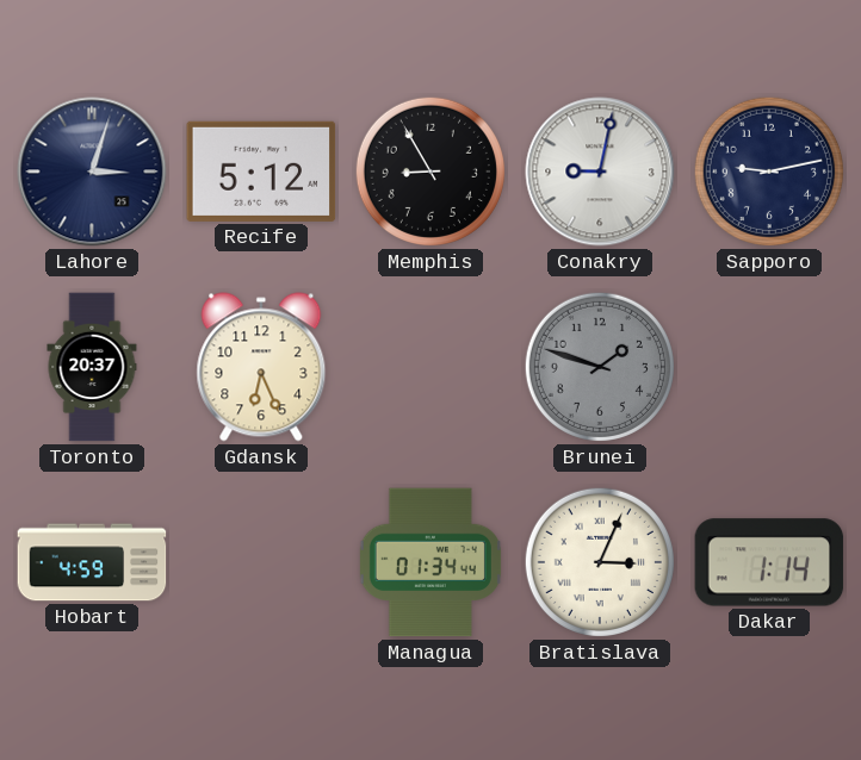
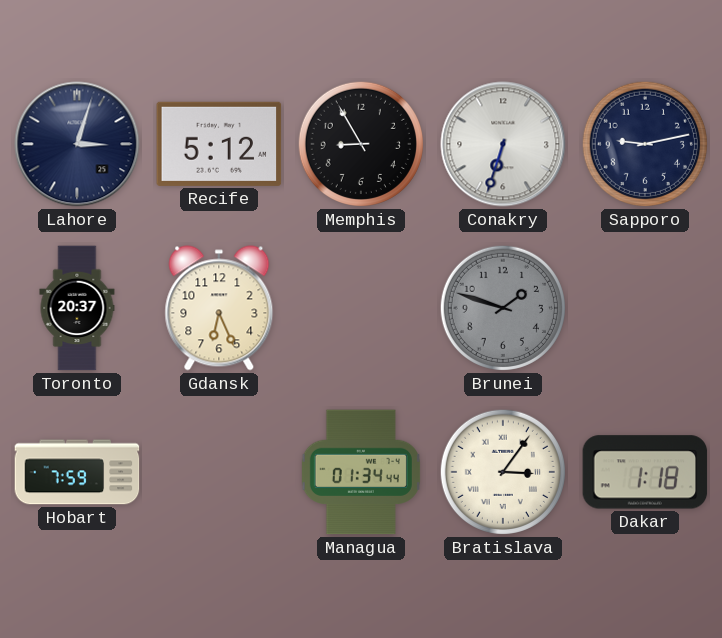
Conakry: 9:02 -> 6:33
Hobart: 4:59 -> 7:59
Bratislava: 3:04 -> 3:06
Dakar: 1:14 -> 1:18
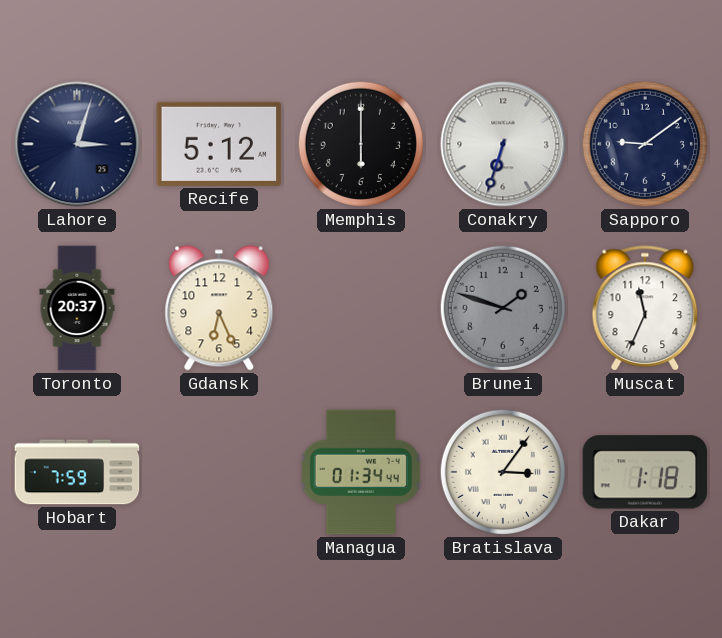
Memphis: 8:55 -> 6:00
Sapporo: 9:13 -> 9:09
Muscat: none -> 11:34
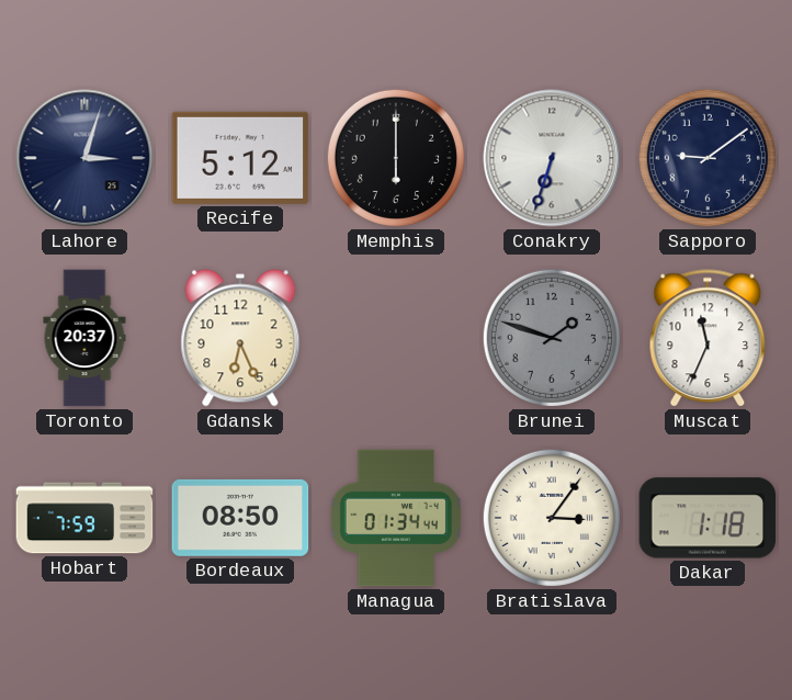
Bordeaux: none -> 08:50
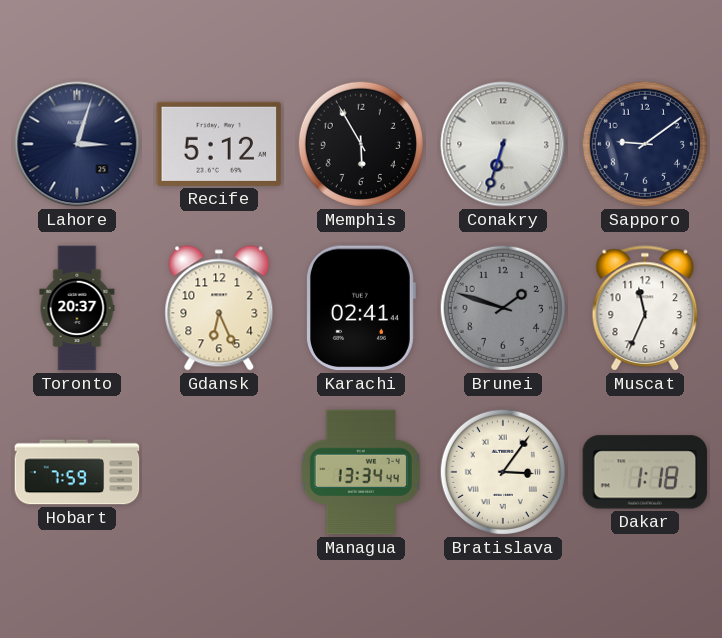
Memphis: 6:00 -> 5:55
Karachi: none -> 02:41
Bordeaux: 08:50 -> none
Managua: 01:34 -> 13:34
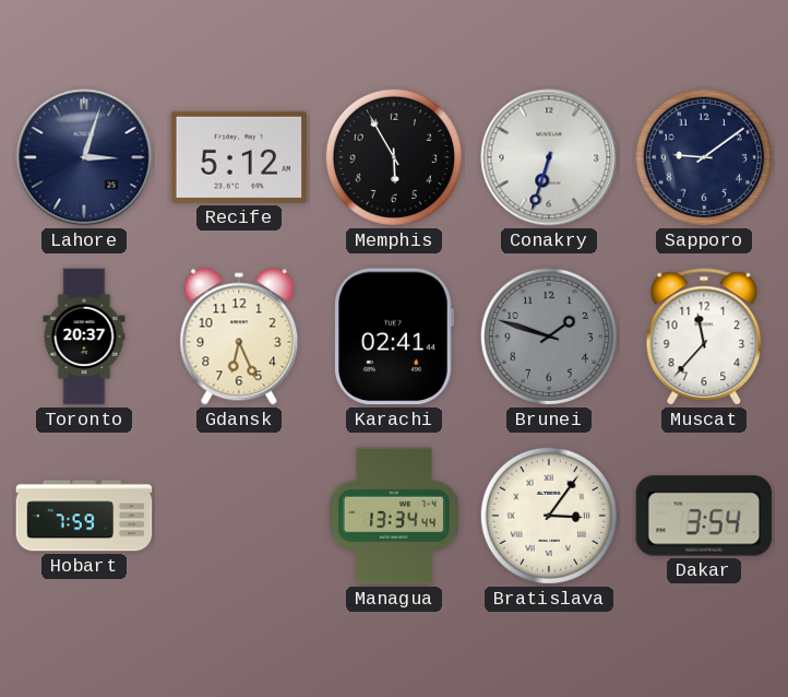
Muscat: 11:34 -> 11:37
Dakar: 1:18 -> 3:54
